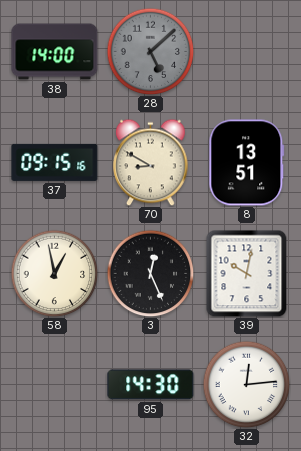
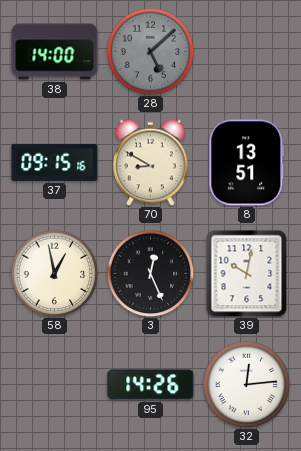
95: 14:30 -> 14:26
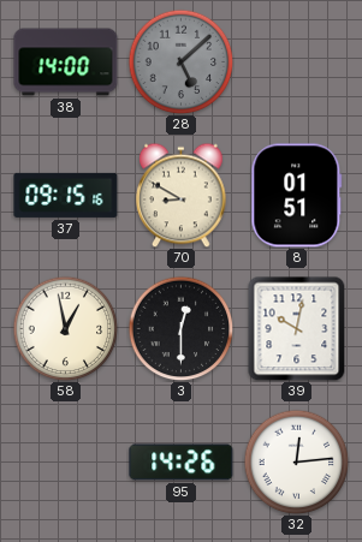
8: 13:51 -> 01:51
3: 12:26 -> 12:30
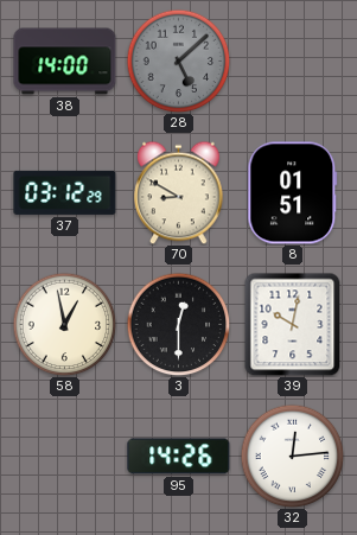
37: 09:15 -> 03:12
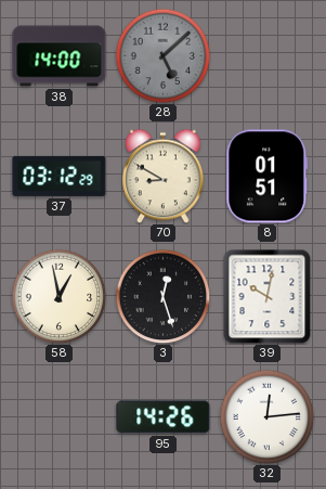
3: 12:30 -> 12:27
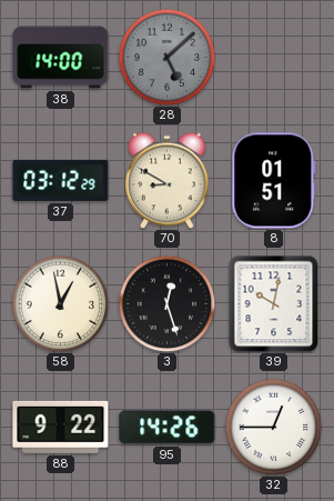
88: none -> 9:22
32: 12:14 -> 12:45
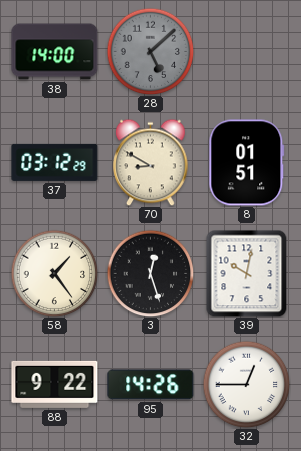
58: 12:58 -> 1:24
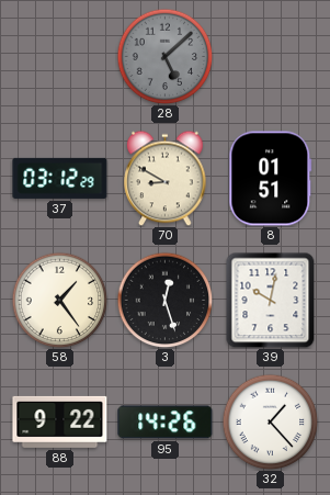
38: 14:00 -> none
32: 12:45 -> 1:23
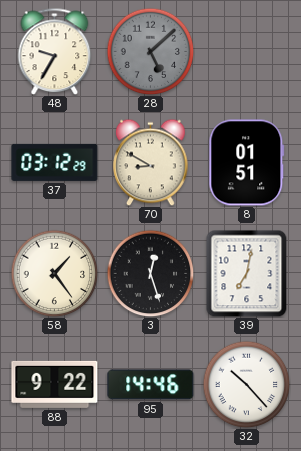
48: none -> 9:35
39: 10:02 -> 7:02
95: 14:26 -> 14:46
32: 1:23 -> 10:23
